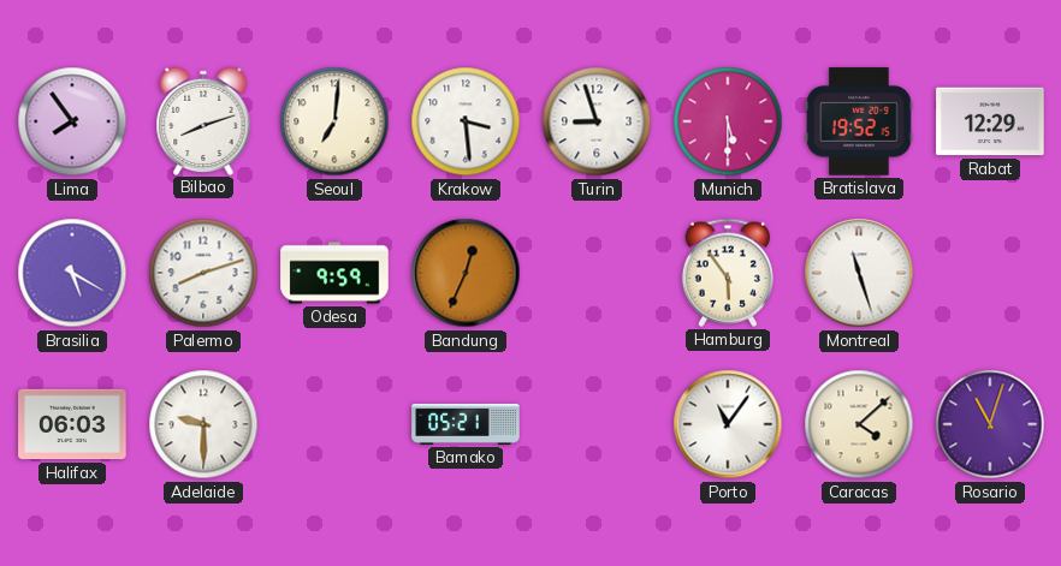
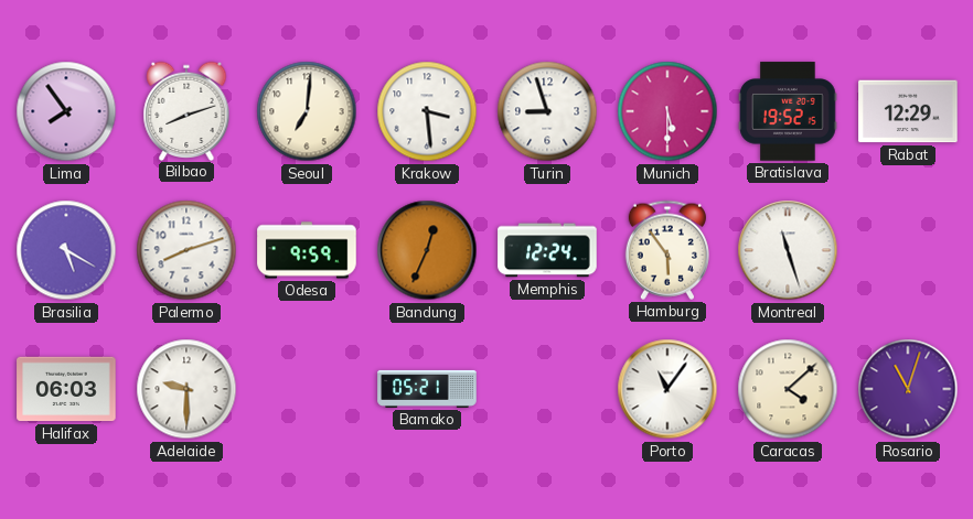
Memphis: none -> 12:24
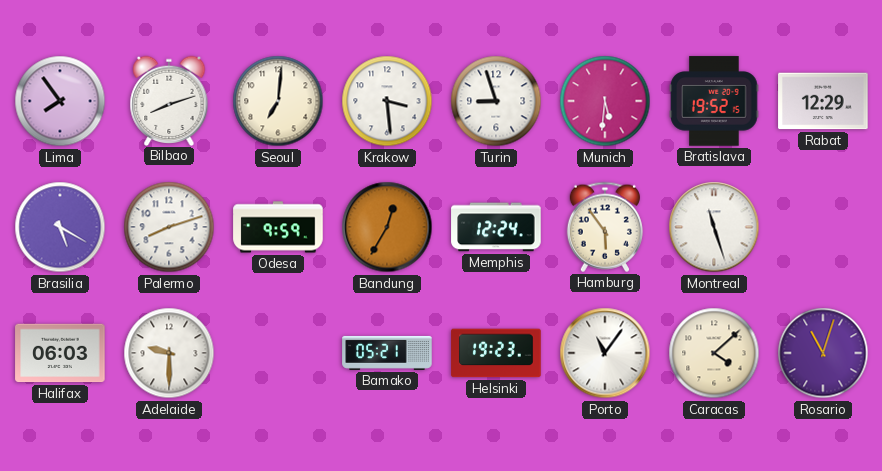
Munich: 5:30 -> 5:31
Bandung: 12:34 -> 12:35
Helsinki: none -> 19:23
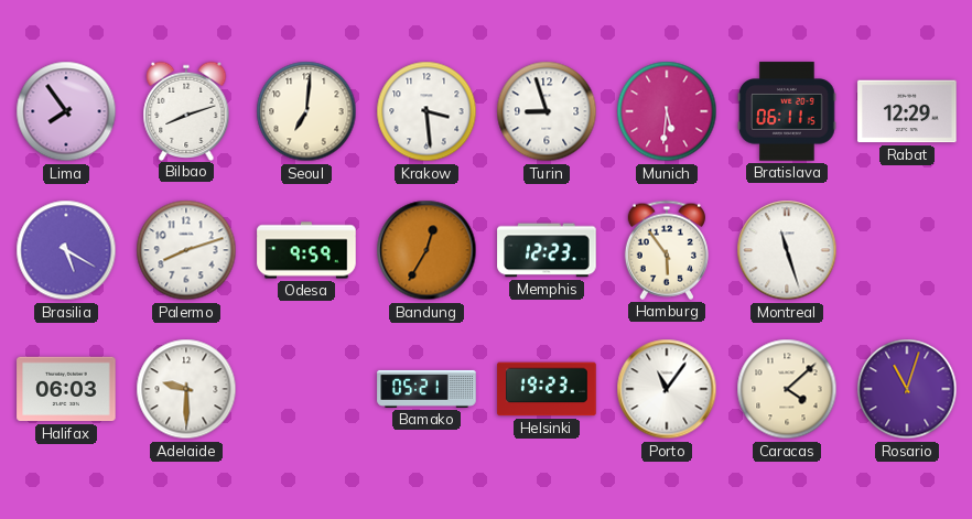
Bratislava: 19:52 -> 06:11
Memphis: 12:24 -> 12:23
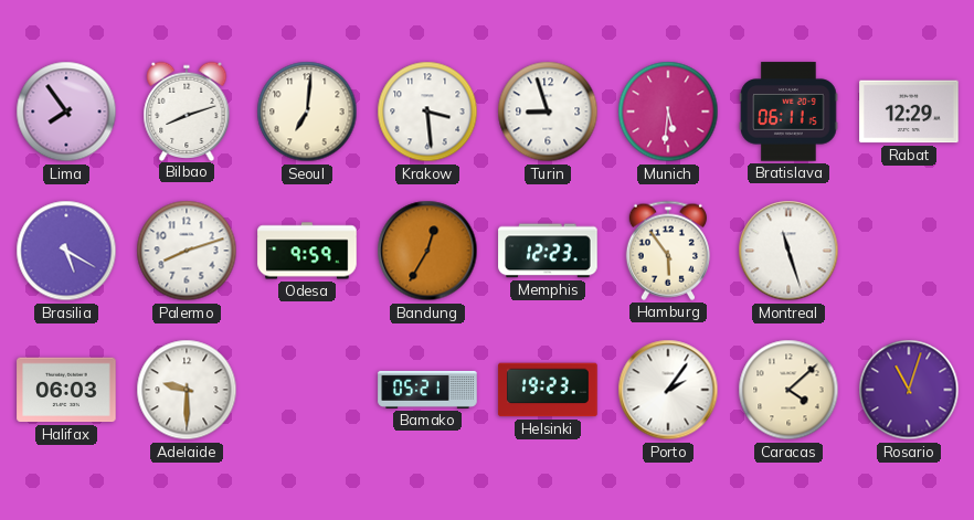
Porto: 11:06 -> 2:06
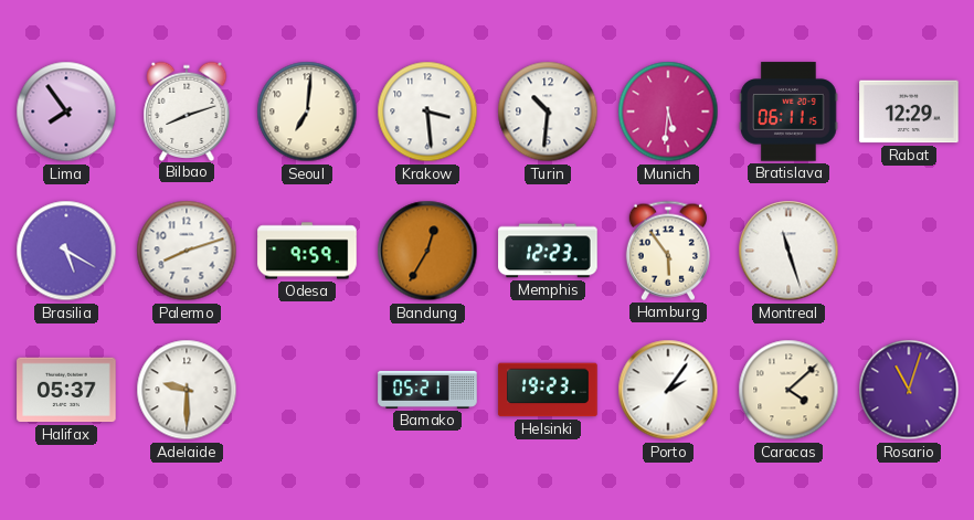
Turin: 8:57 -> 10:31
Halifax: 06:03 -> 05:37
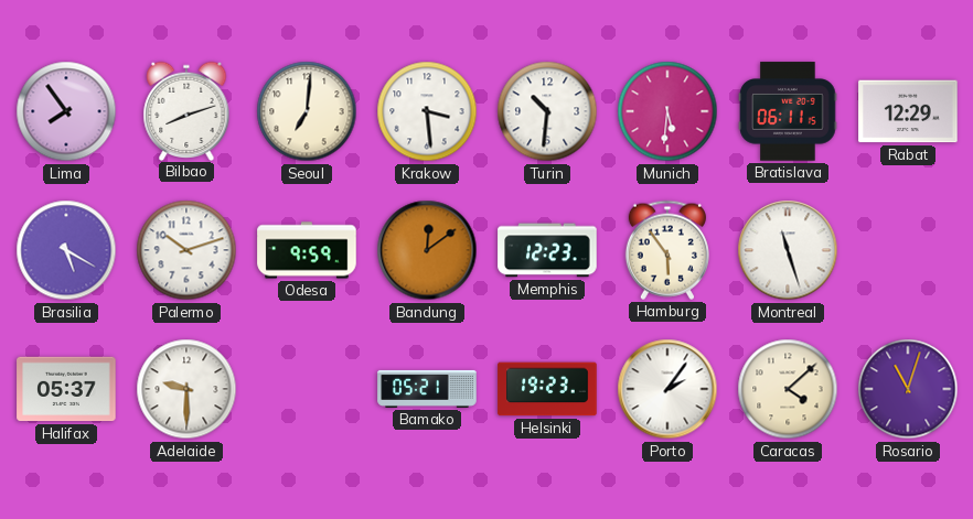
Palermo: 8:12 -> 10:12
Bandung: 12:35 -> 12:09
